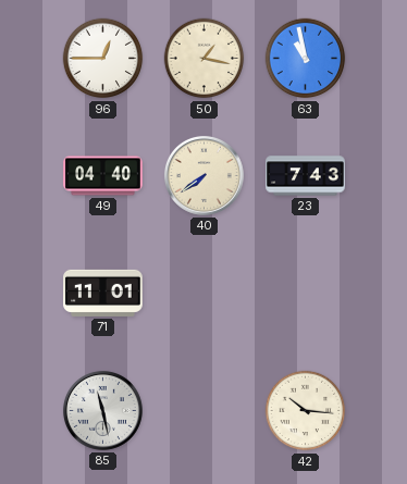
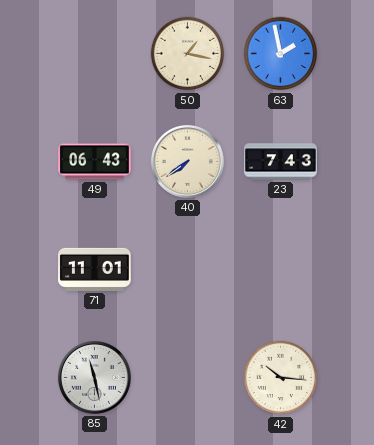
96: 12:45 -> none
63: 10:58 -> 1:58
49: 04:40 -> 06:43
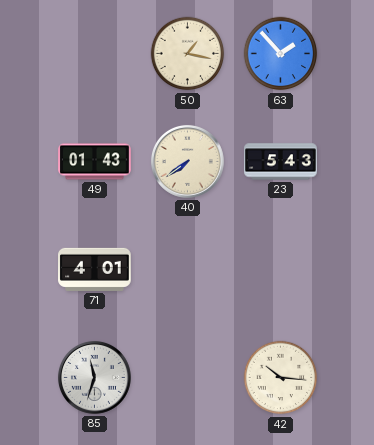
63: 1:58 -> 1:53
49: 06:43 -> 01:43
23: 7:43 -> 5:43
71: 11:01 -> 4:01
85: 11:28 -> 11:33
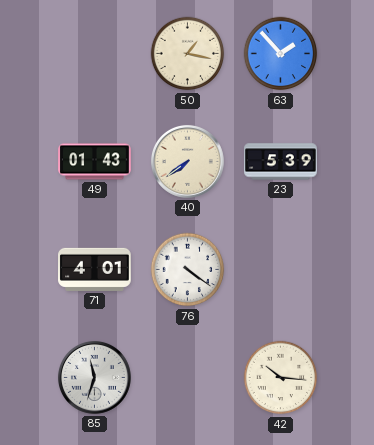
23: 5:43 -> 5:39
76: none -> 4:21
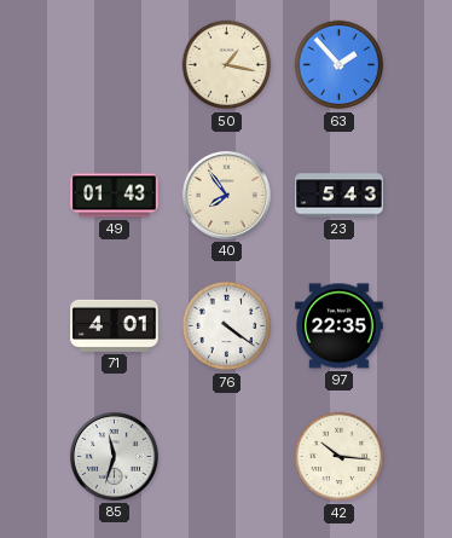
40: 7:39 -> 7:54
23: 5:39 -> 5:43
97: none -> 22:35
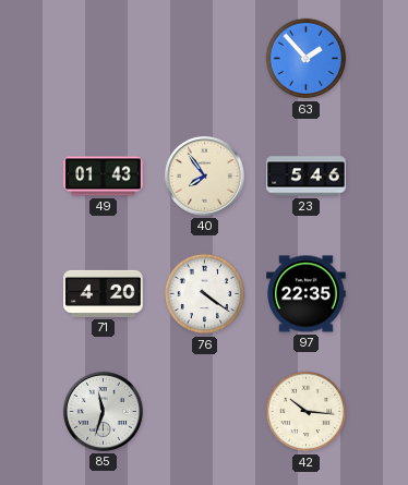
50: 1:17 -> none
23: 5:43 -> 5:46
71: 4:01 -> 4:20
